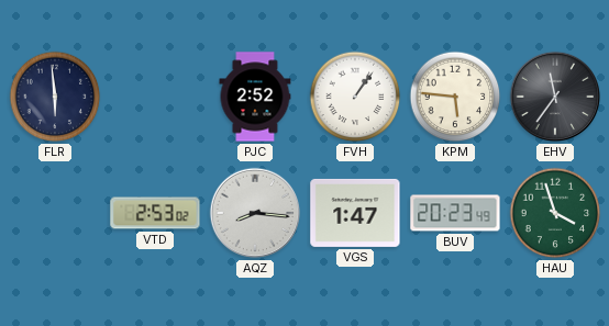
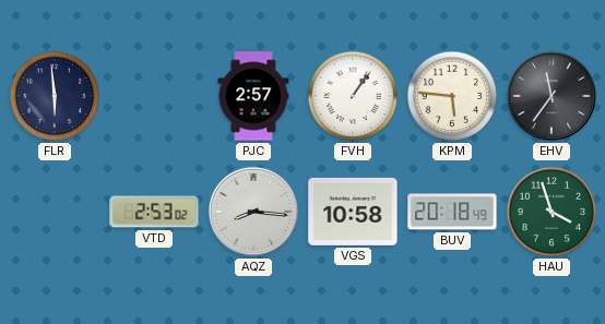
PJC: 2:52 -> 2:57
VGS: 1:47 -> 10:58
BUV: 20:23 -> 20:18
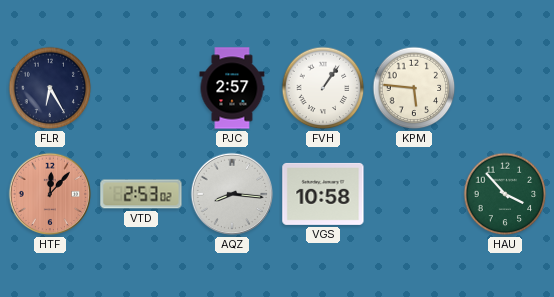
FLR: 5:59 -> 6:25
EHV: 11:36 -> none
HTF: none -> 12:07
BUV: 20:18 -> none
HAU: 3:57 -> 3:53
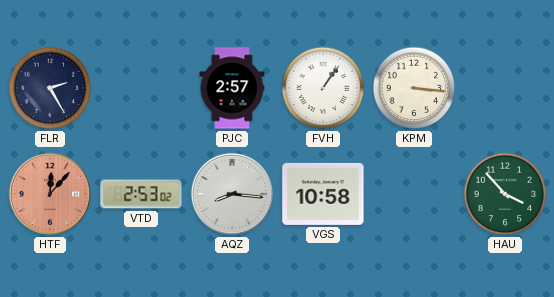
FLR: 6:25 -> 2:25
KPM: 5:46 -> 3:16
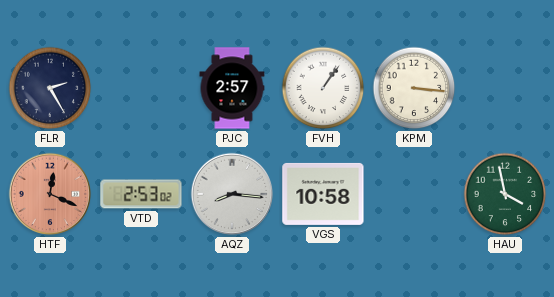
HTF: 12:07 -> 12:19
HAU: 3:53 -> 3:58
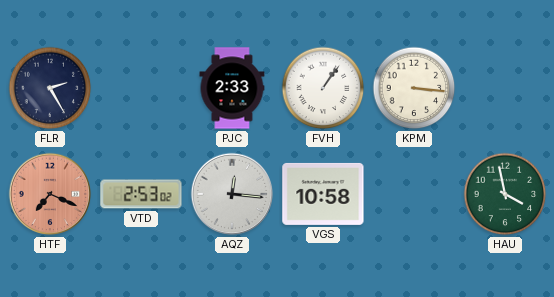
PJC: 2:57 -> 2:33
HTF: 12:19 -> 7:19
AQZ: 8:16 -> 12:16
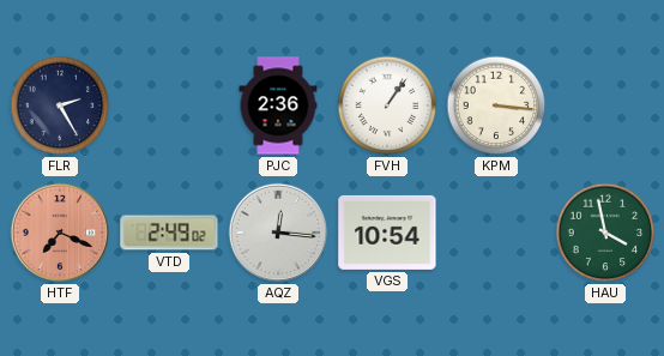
PJC: 2:33 -> 2:36
VTD: 2:53 -> 2:49
VGS: 10:58 -> 10:54
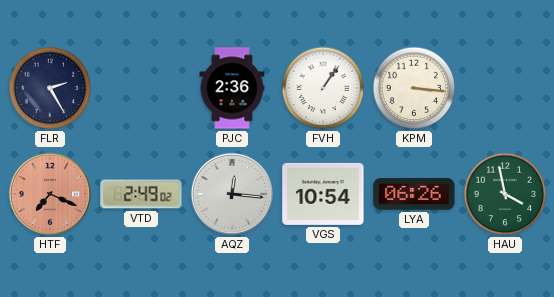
LYA: none -> 06:26
